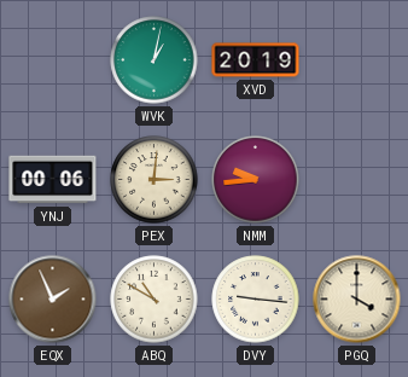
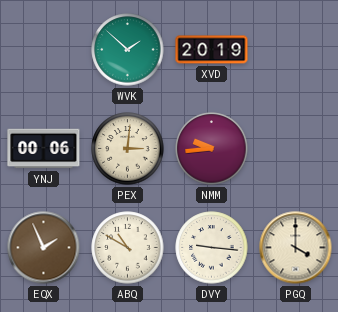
WVK: 1:02 -> 1:52
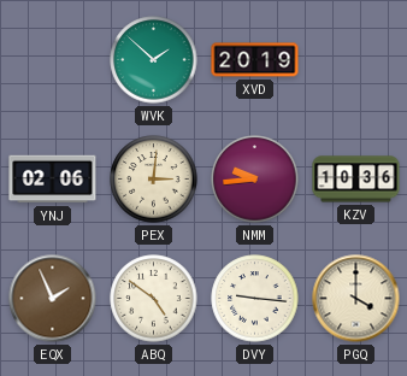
YNJ: 00:06 -> 02:06
KZV: none -> 10:36
ABQ: 10:50 -> 4:51
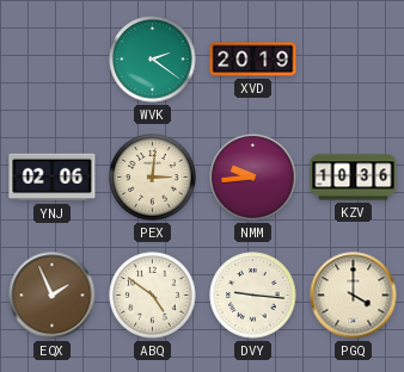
WVK: 1:52 -> 2:21
